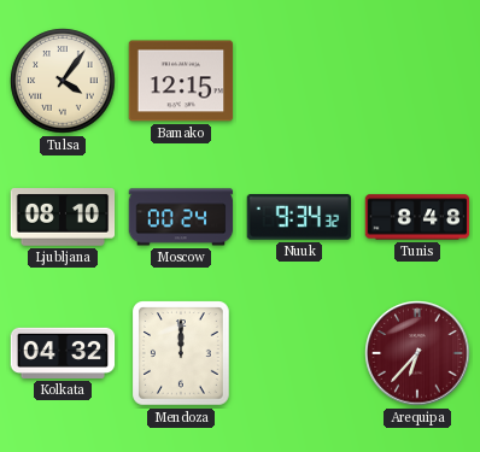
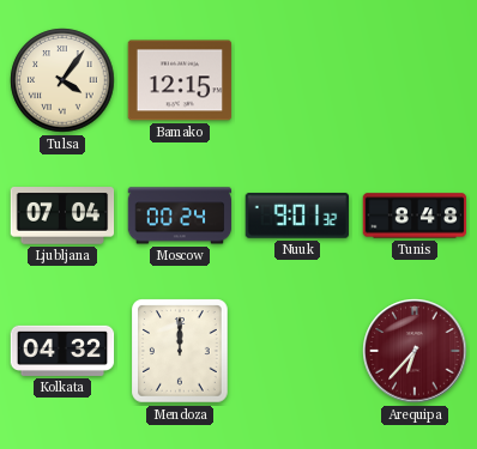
Ljubljana: 08:10 -> 07:04
Nuuk: 9:34 -> 9:01
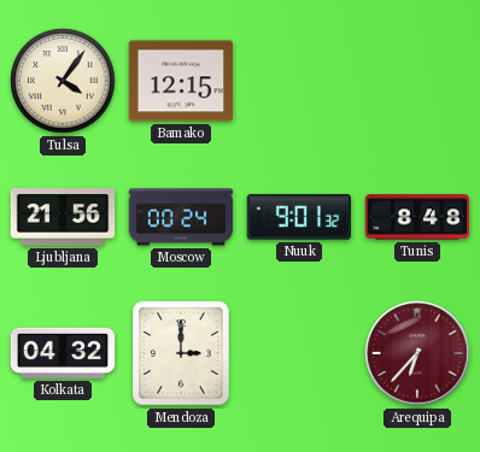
Ljubljana: 07:04 -> 21:56
Mendoza: 12:00 -> 3:00
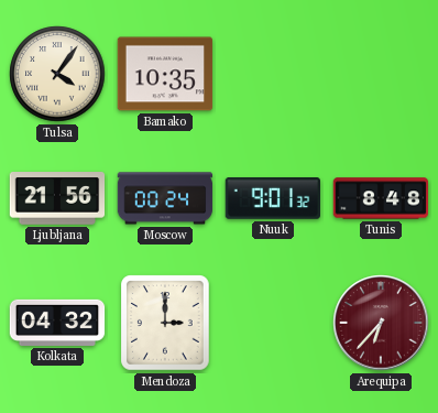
Bamako: 12:15 -> 10:35
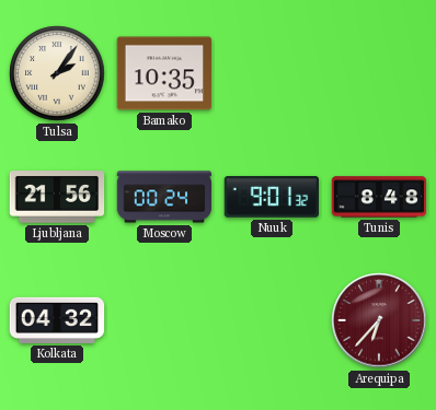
Tulsa: 4:06 -> 2:06
Mendoza: 3:00 -> none
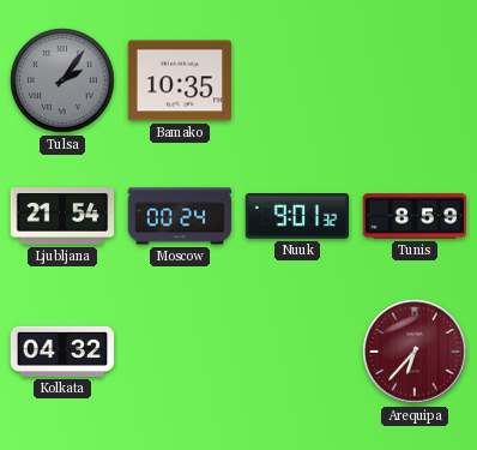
Tulsa dial: cream -> grey
Ljubljana: 21:56 -> 21:54
Tunis: 8:48 -> 8:59
